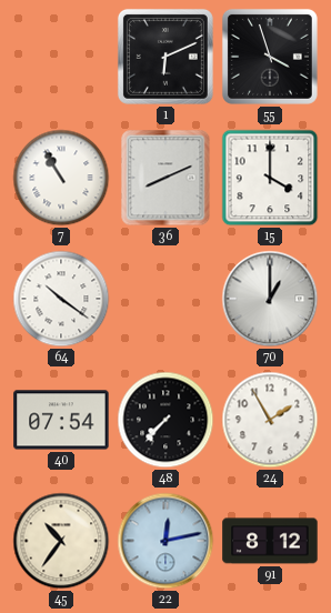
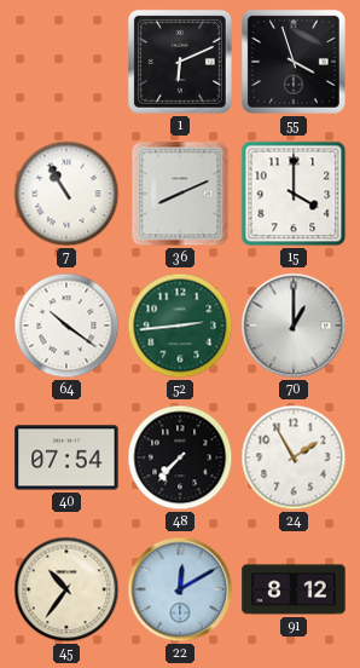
52: none -> 2:44
22: 12:13 -> 12:10
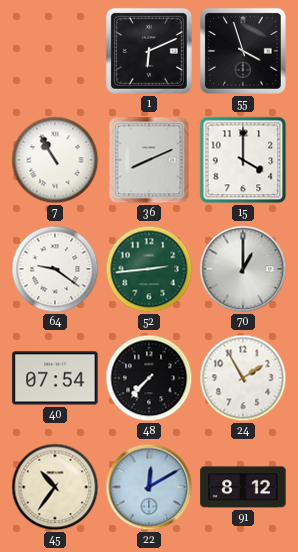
64: 10:21 -> 9:21
